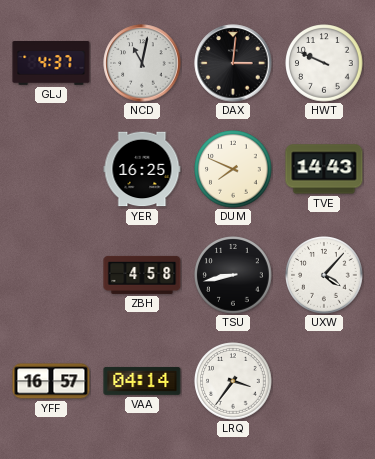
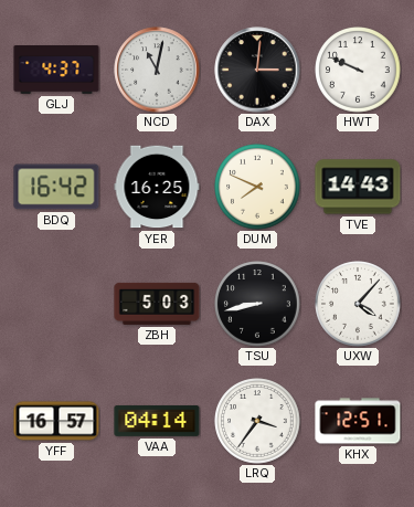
BDQ: none -> 16:42
ZBH: 4:58 -> 5:03
KHX: none -> 12:51
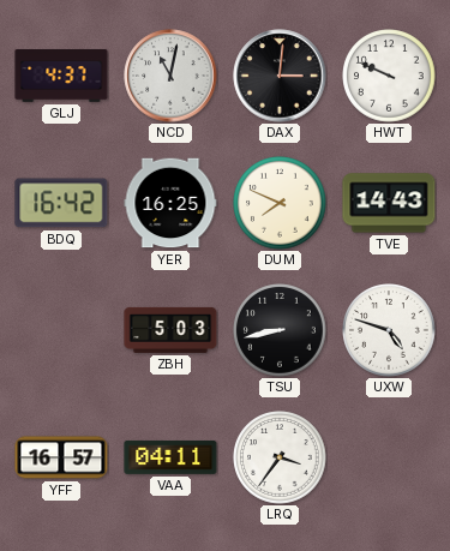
UXW: 4:07 -> 4:48
VAA: 04:14 -> 04:11
KHX: 12:51 -> none
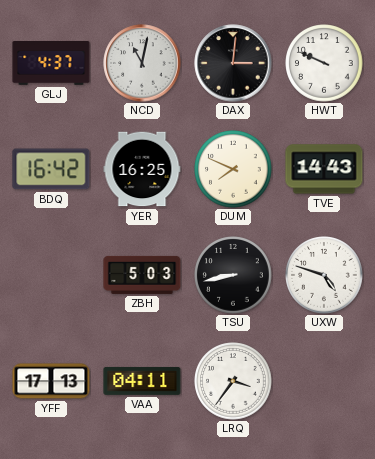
YFF: 16:57 -> 17:13
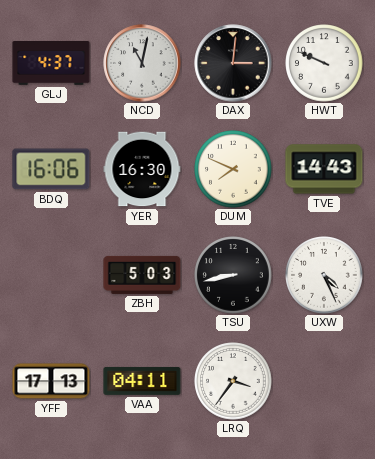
BDQ: 16:42 -> 16:06
YER: 16:25 -> 16:30
UXW: 4:48 -> 4:26
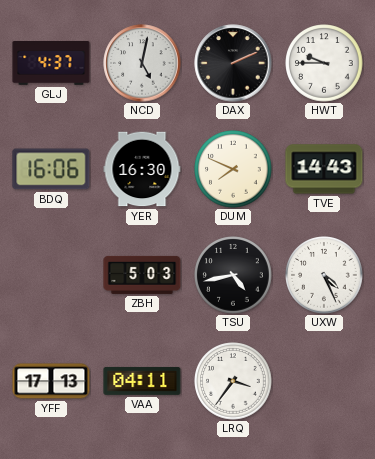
NCD: 11:02 -> 5:02
DAX: 3:01 -> 2:11
HWT: 9:49 -> 9:45
TSU: 8:43 -> 4:43
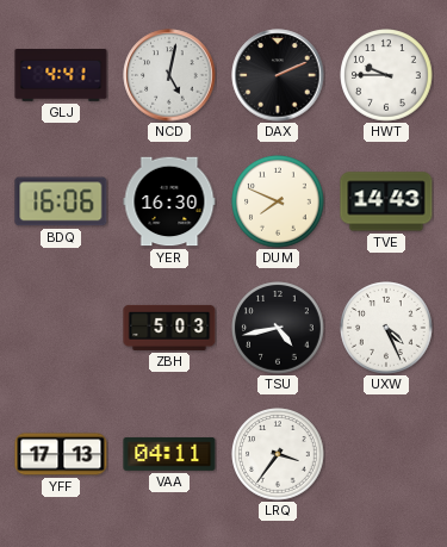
GLJ: 4:37 -> 4:41
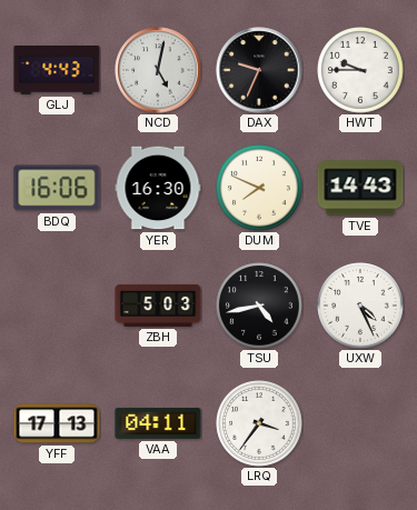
GLJ: 4:41 -> 4:43
DAX: 2:11 -> 9:34
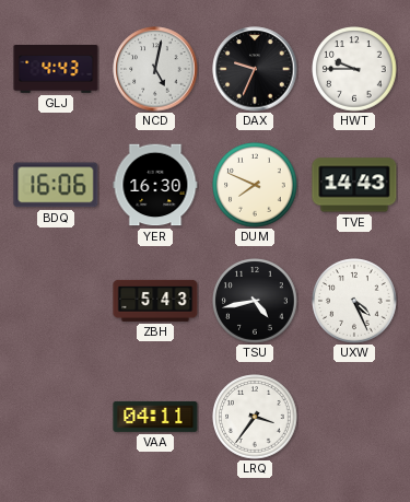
ZBH: 5:03 -> 5:43
YFF: 17:13 -> none
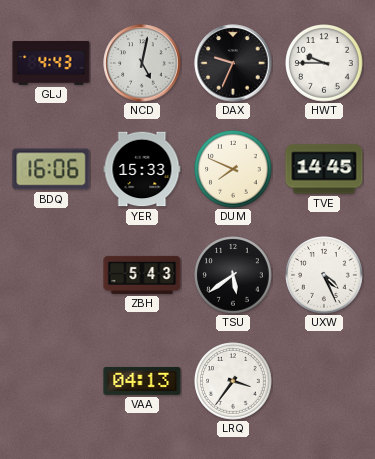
YER: 16:30 -> 15:33
TVE: 14:43 -> 14:45
TSU: 4:43 -> 5:39
VAA: 04:11 -> 04:13
